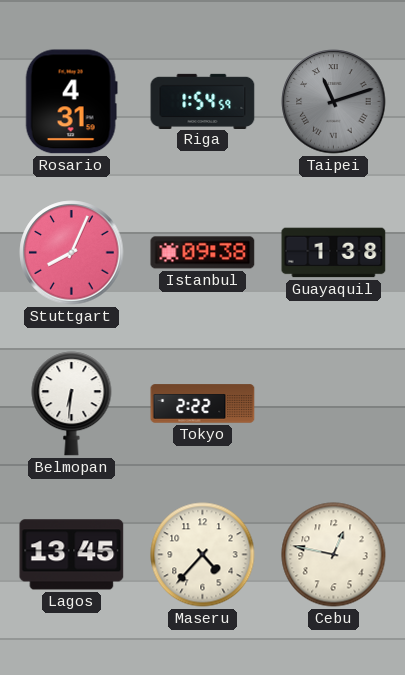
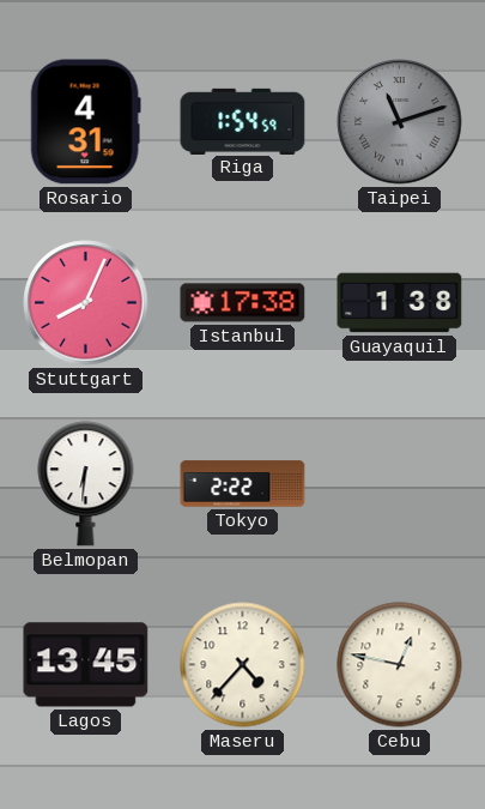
Istanbul: 09:38 -> 17:38
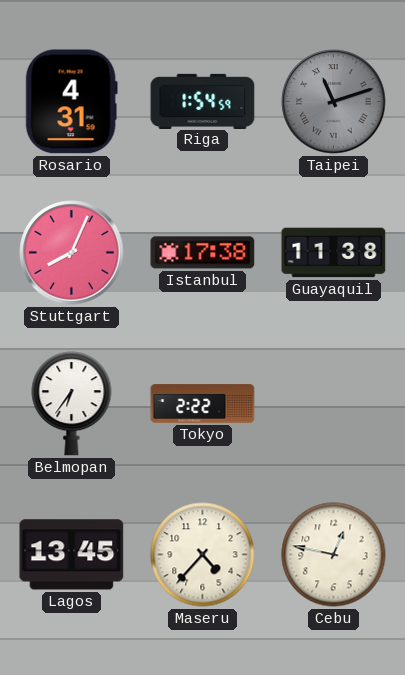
Guayaquil: 1:38 -> 11:38
Belmopan: 6:31 -> 6:36
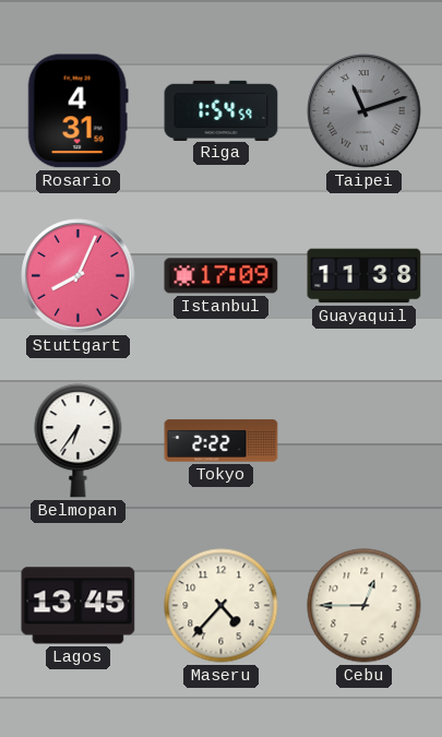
Istanbul: 17:38 -> 17:09
Cebu: 12:47 -> 12:45
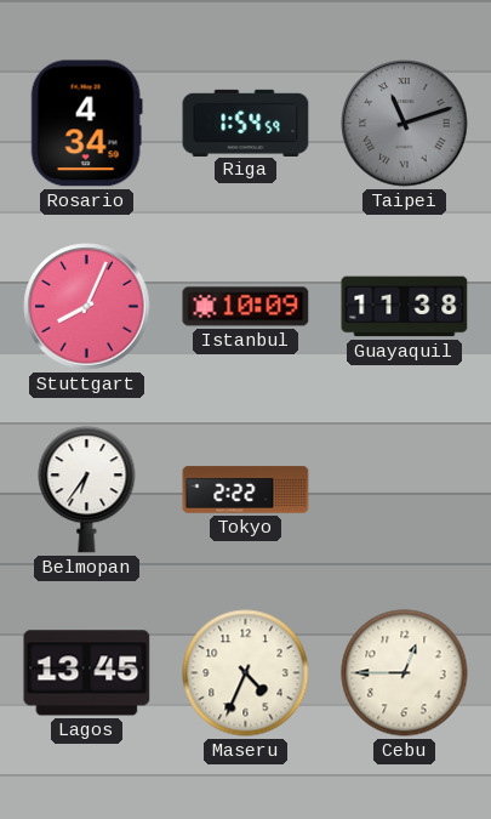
Rosario: 4:31 -> 4:34
Istanbul: 17:09 -> 10:09
Maseru: 4:37 -> 4:34
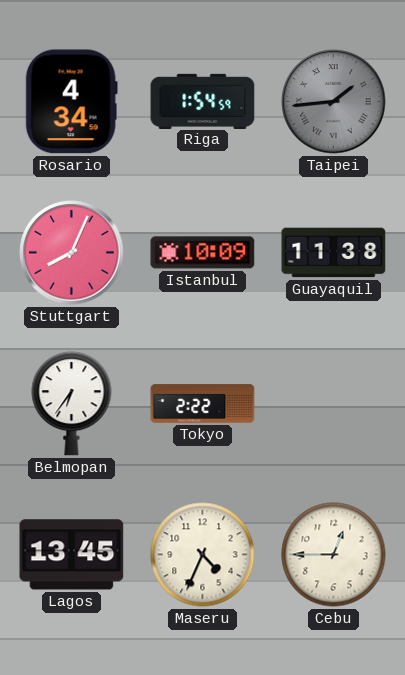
Taipei: 11:12 -> 1:44
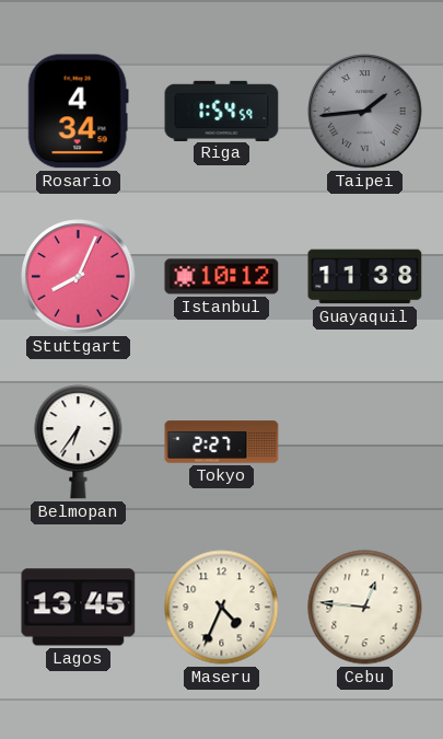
Istanbul: 10:09 -> 10:12
Tokyo: 2:22 -> 2:27
Cebu: 12:45 -> 12:46
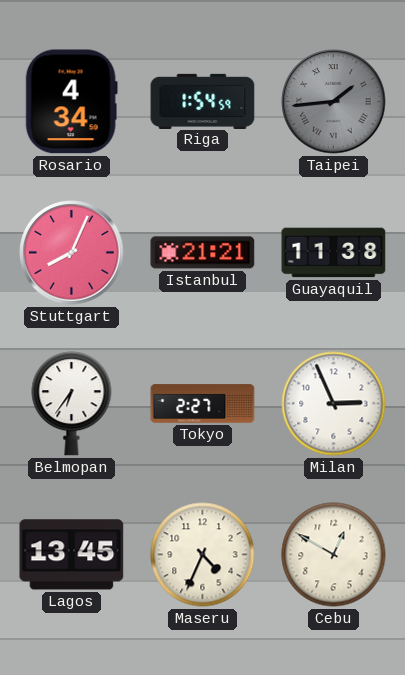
Istanbul: 10:12 -> 21:21
Milan: none -> 2:56
Cebu: 12:46 -> 12:50
